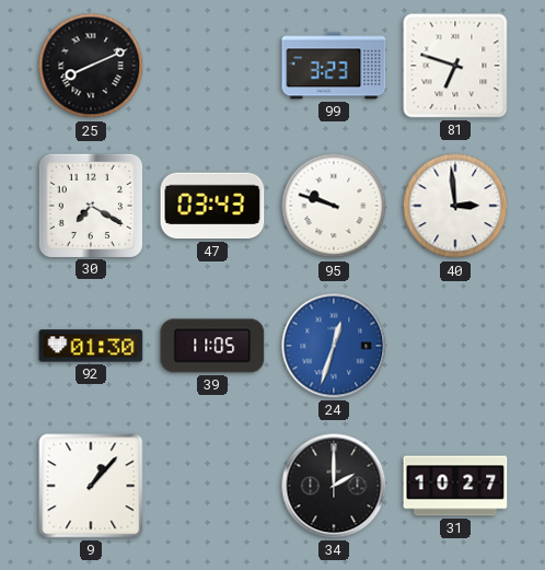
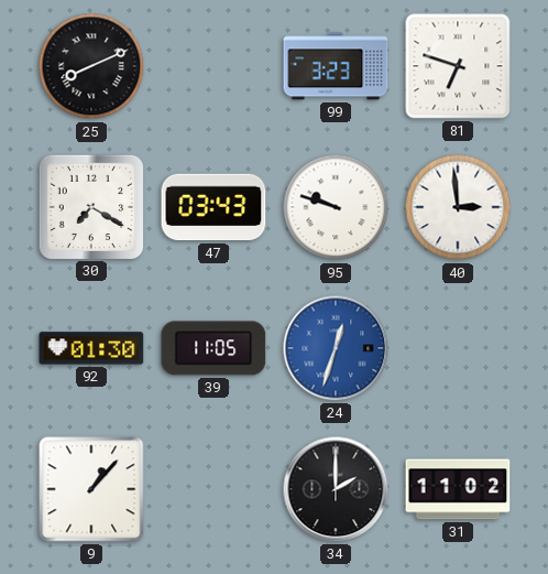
31: 10:27 -> 11:02
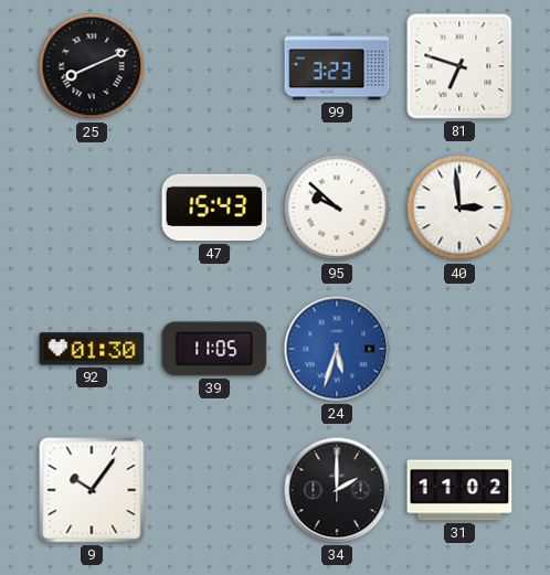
30: 7:20 -> none
47: 03:43 -> 15:43
95: 9:48 -> 9:52
24: 12:33 -> 5:33
9: 1:07 -> 10:06
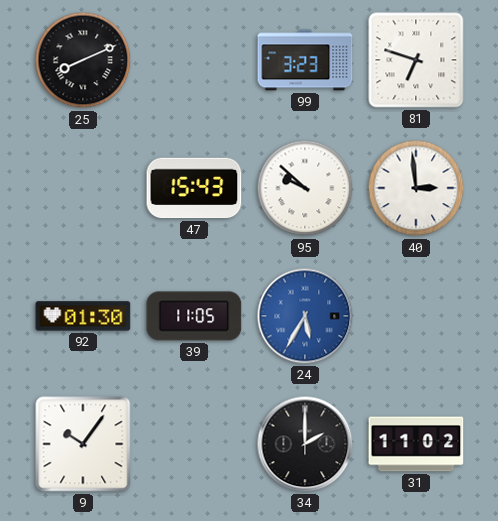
24: 5:33 -> 5:35
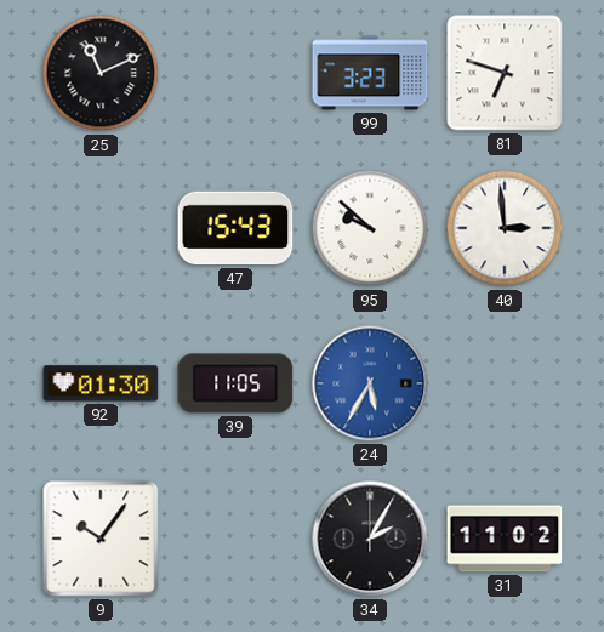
25: 8:11 -> 11:11
34: 2:00 -> 2:05
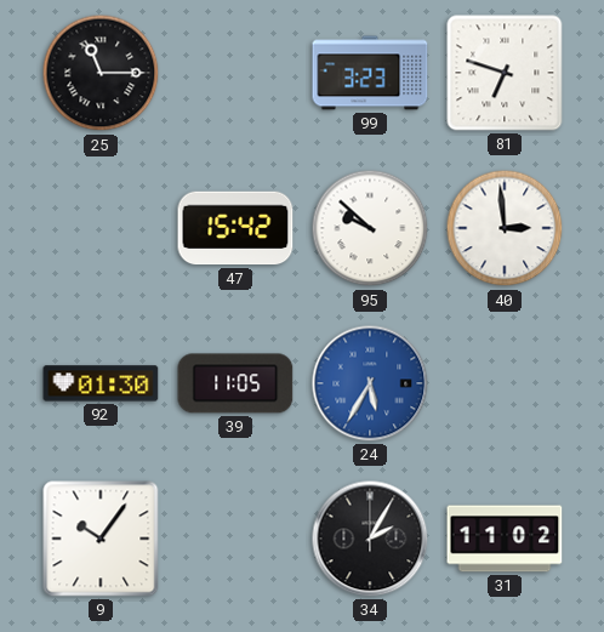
25: 11:11 -> 11:15
47: 15:43 -> 15:42
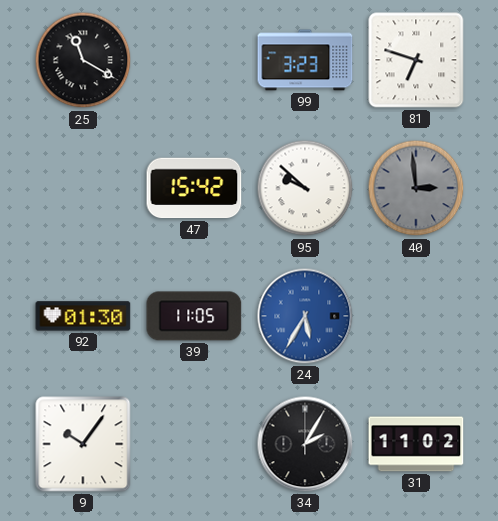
25: 11:15 -> 11:20
40 dial: white -> grey
